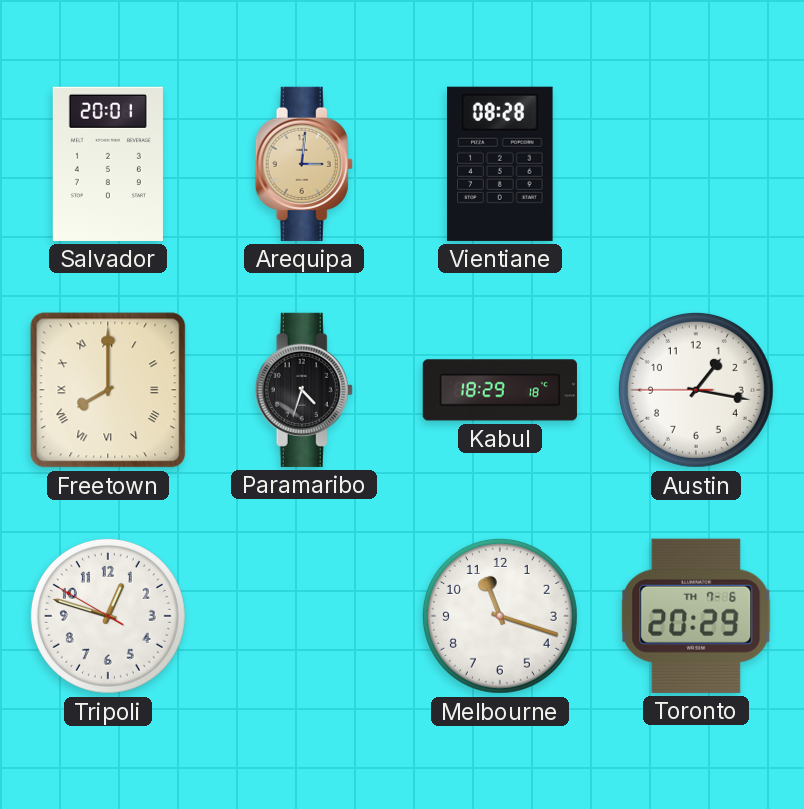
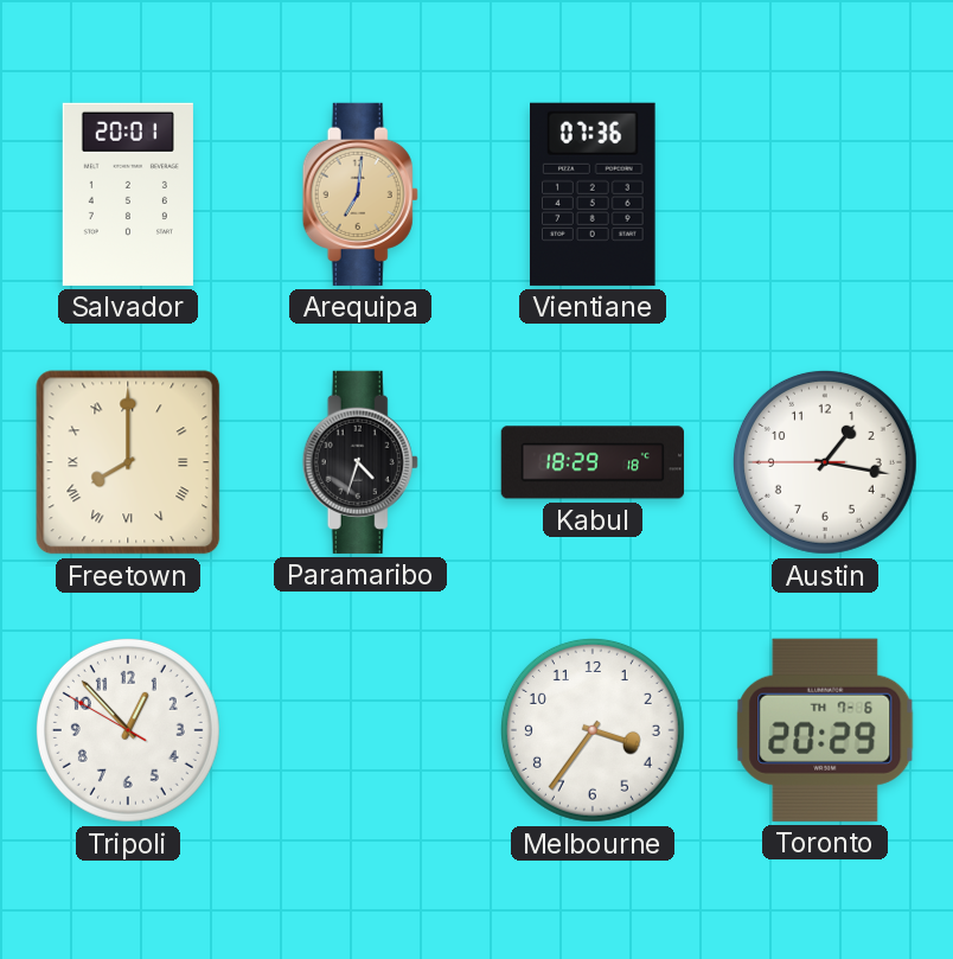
Arequipa: 3:01 -> 7:01
Vientiane: 08:28 -> 07:36
Tripoli: 12:47 -> 12:52
Melbourne: 11:18 -> 3:36
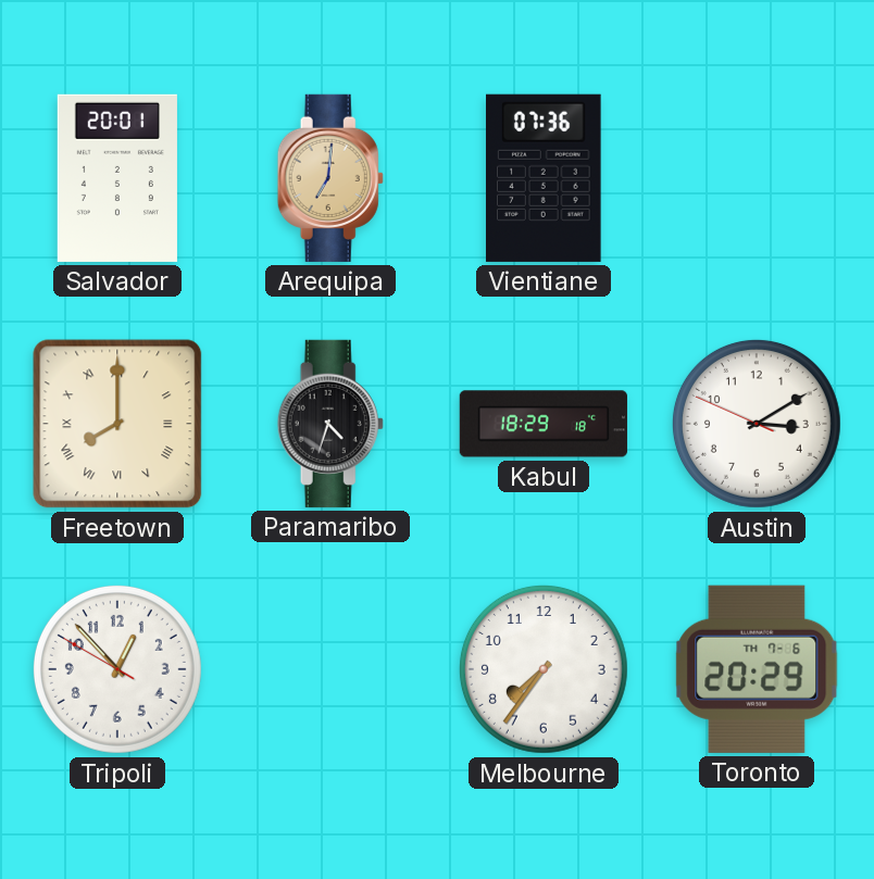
Austin: 1:16 -> 3:09
Melbourne: 3:36 -> 7:36
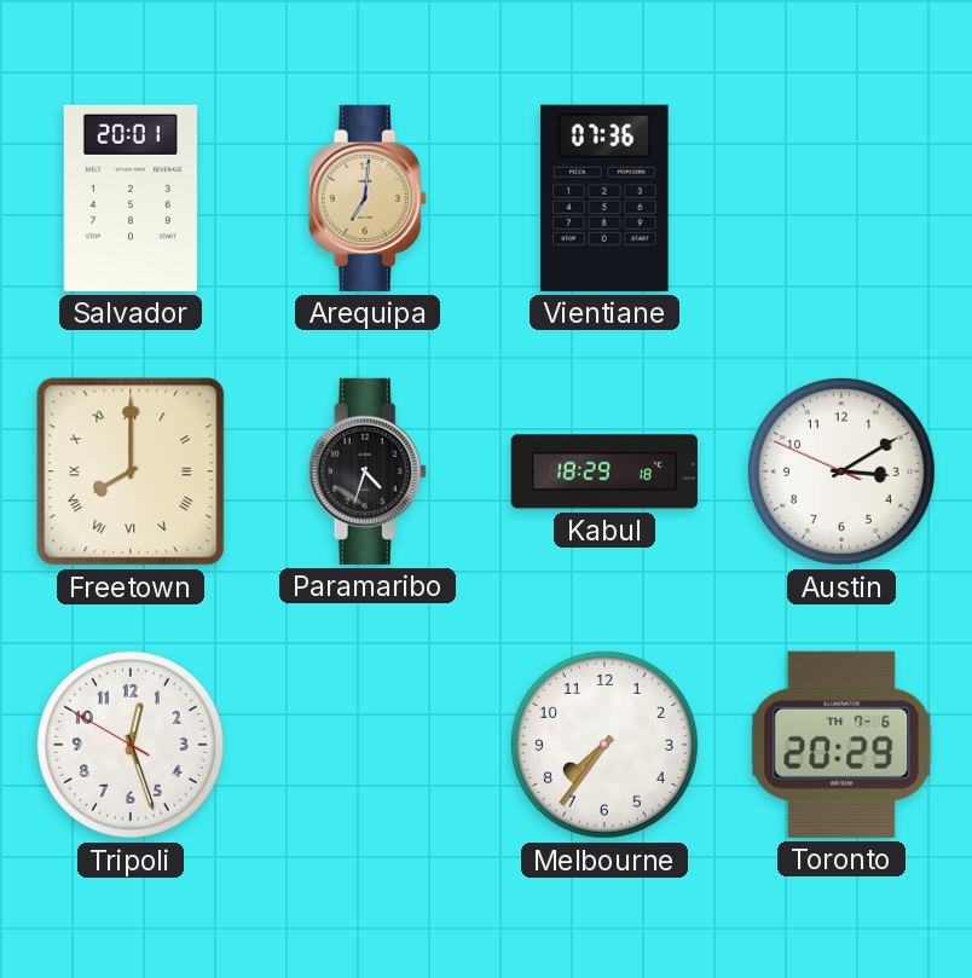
Tripoli: 12:52 -> 12:26
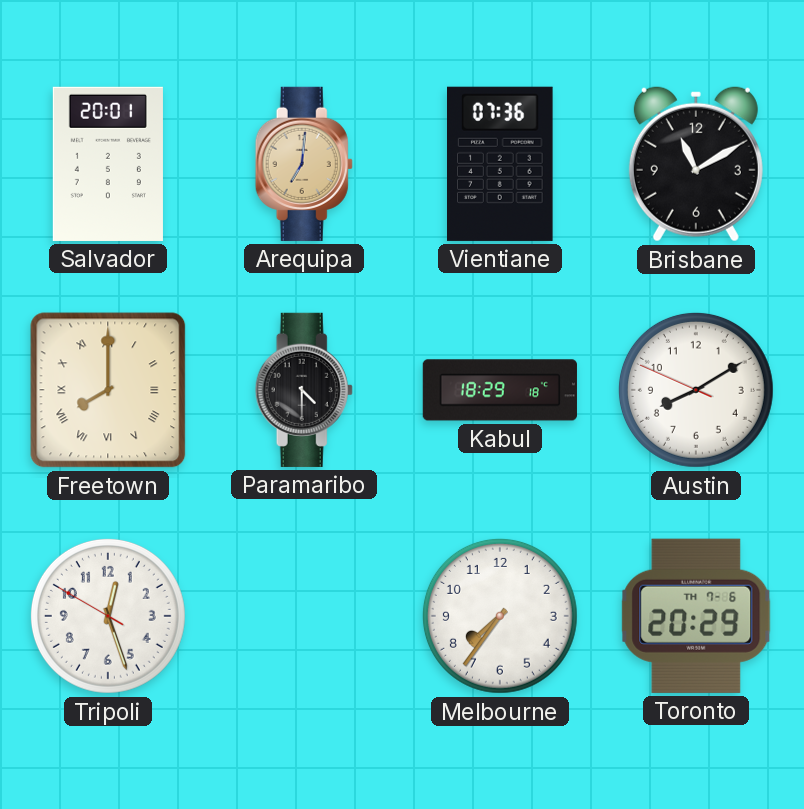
Brisbane: none -> 11:10
Paramaribo: 4:33 -> 4:30
Austin: 3:09 -> 8:09
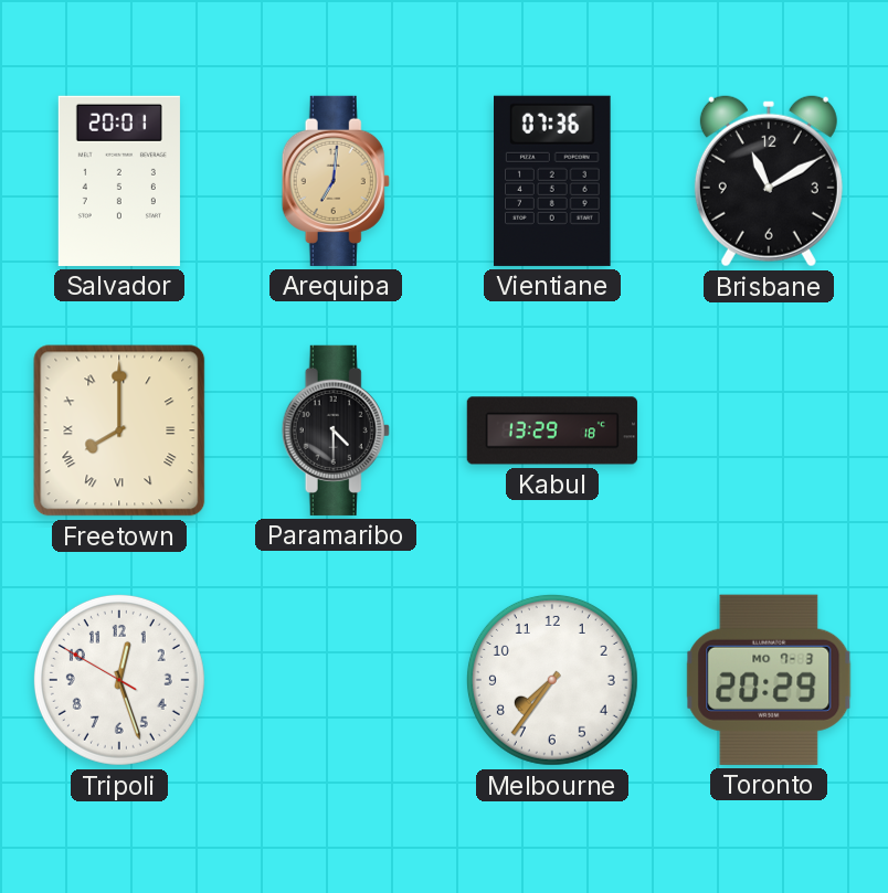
Kabul: 18:29 -> 13:29
Austin: 8:09 -> none
Toronto date: TH 7-6 -> MO 7-3
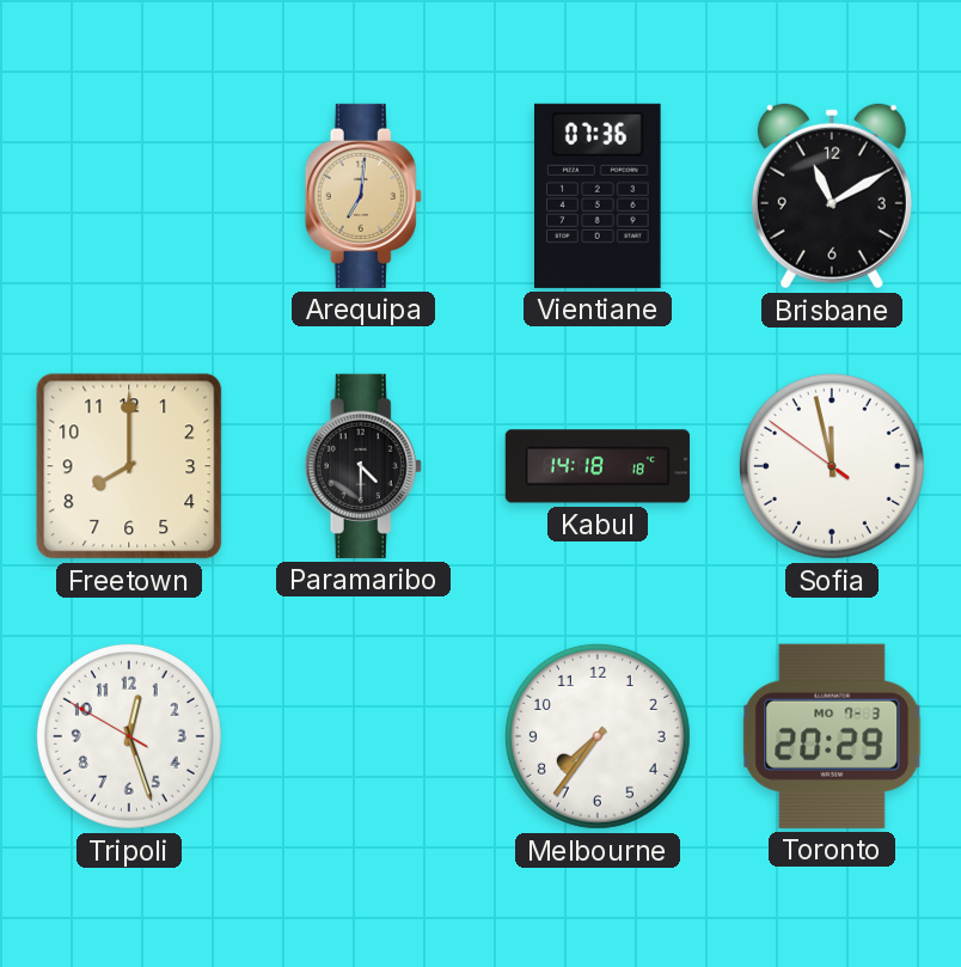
Salvador: 20:01 -> none
Freetown numerals: Roman -> Arabic
Kabul: 13:29 -> 14:18
Sofia: none -> 11:57
